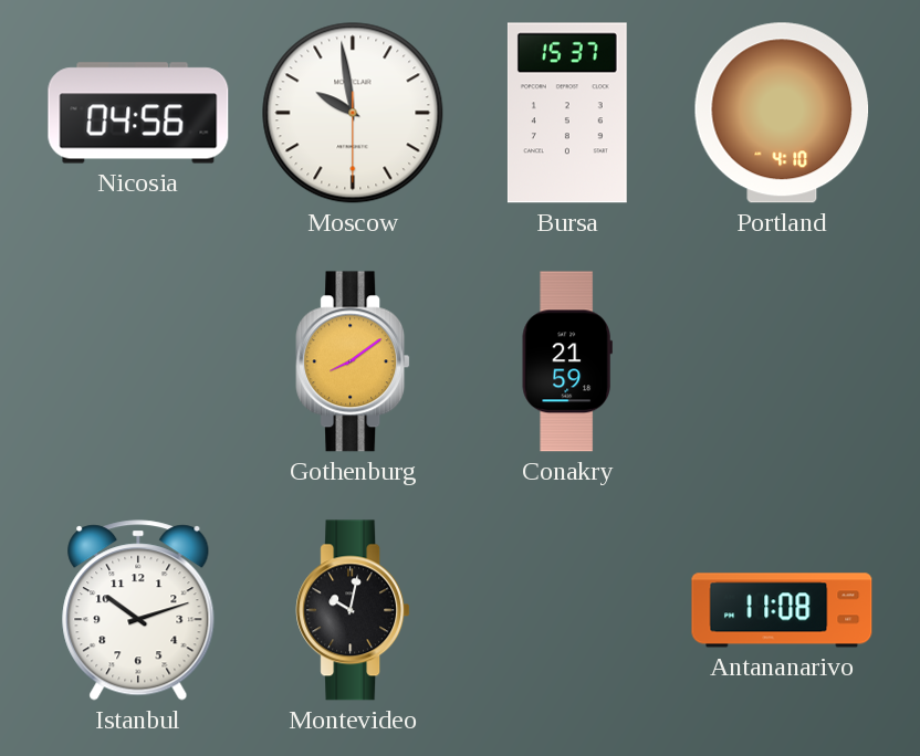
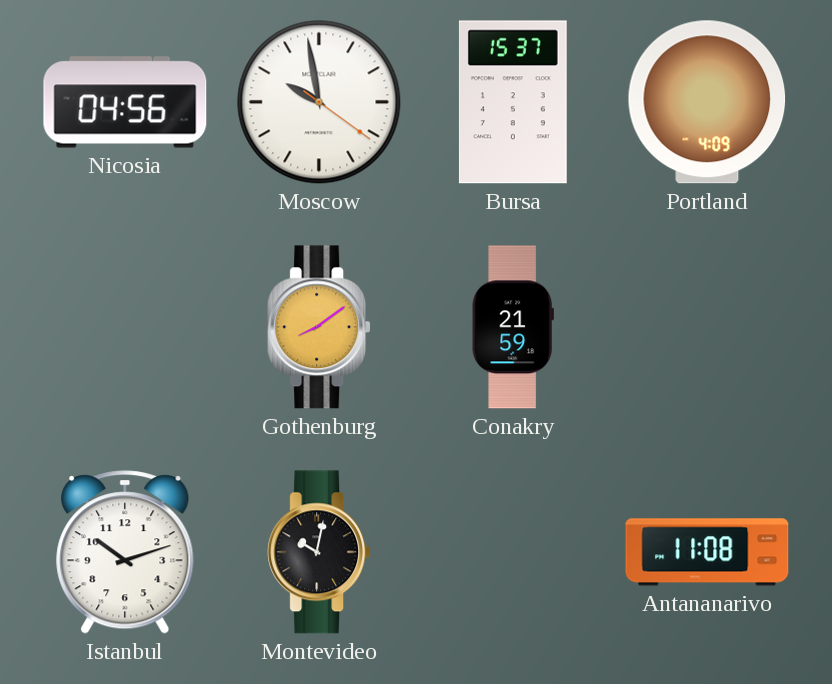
Moscow: 9:58:30 -> 9:58:21
Portland: 4:10 -> 4:09
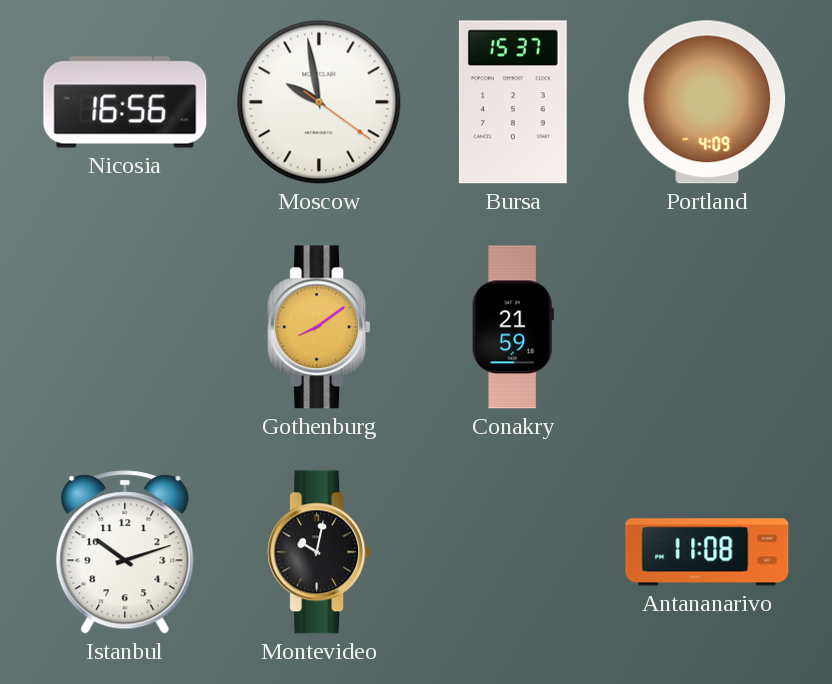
Nicosia: 04:56 -> 16:56
